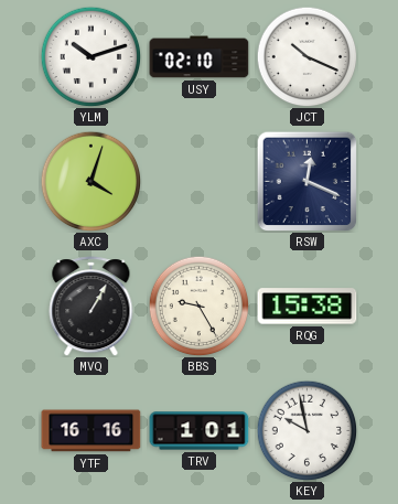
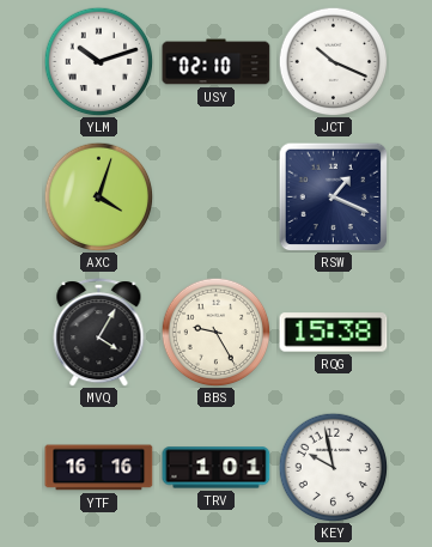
RSW: 12:19 -> 1:19
MVQ: 1:05 -> 4:05
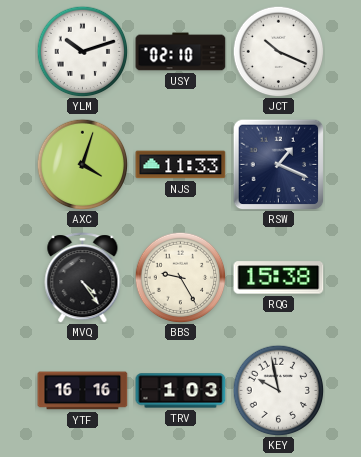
NJS: none -> 11:33
MVQ: 4:05 -> 4:24
TRV: 1:01 -> 1:03
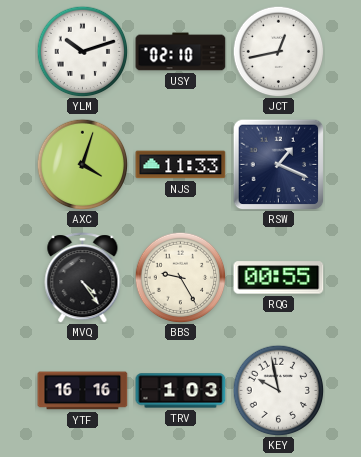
JCT: 10:19 -> 12:43
RQG: 15:38 -> 00:55
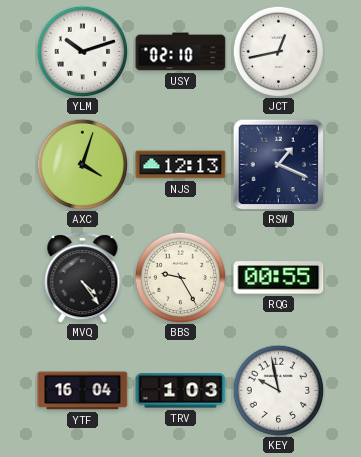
NJS: 11:33 -> 12:13
YTF: 16:16 -> 16:04
